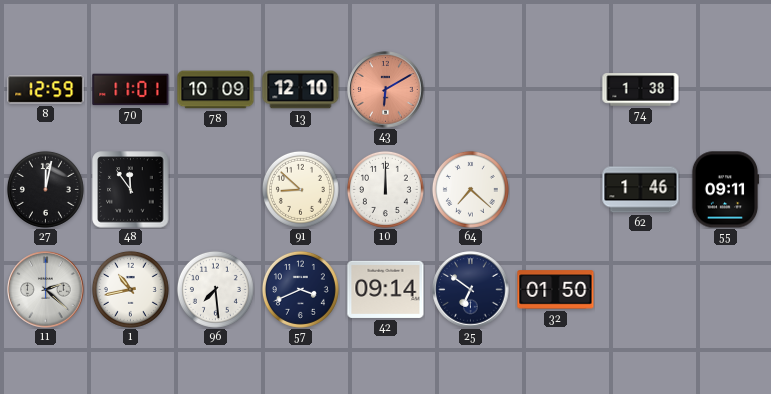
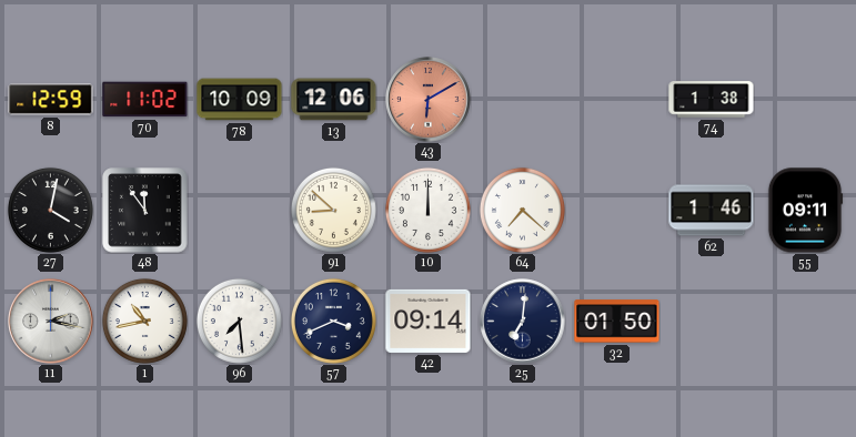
70: 11:01 -> 11:02
13: 12:10 -> 12:06
27: 12:02 -> 4:02
11: 2:22 -> 2:17
25: 6:51 -> 7:01
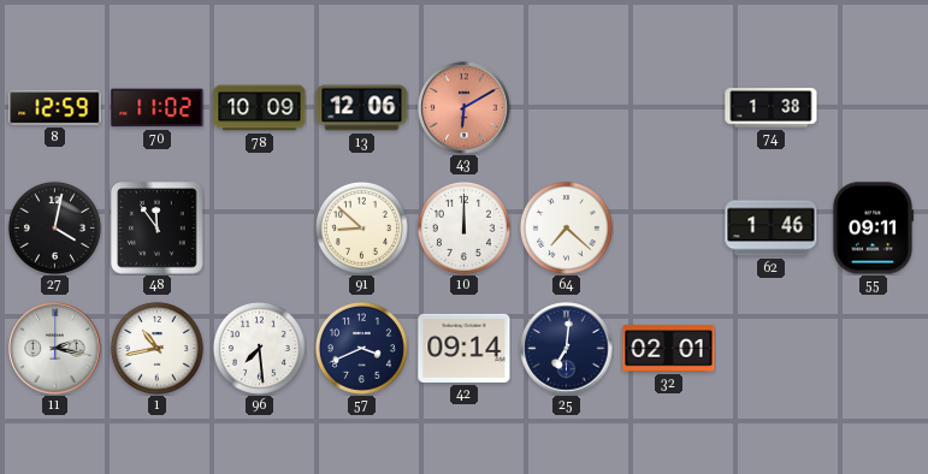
32: 01:50 -> 02:01
